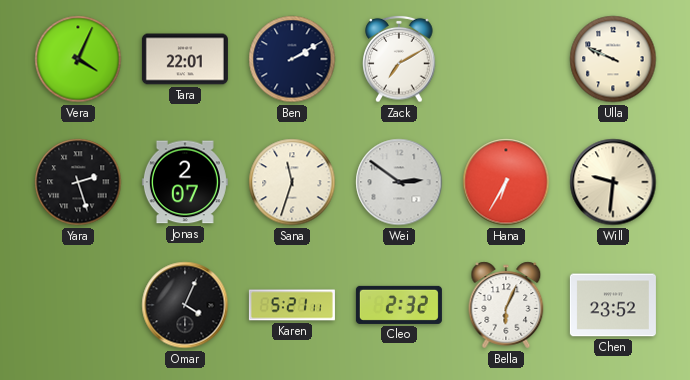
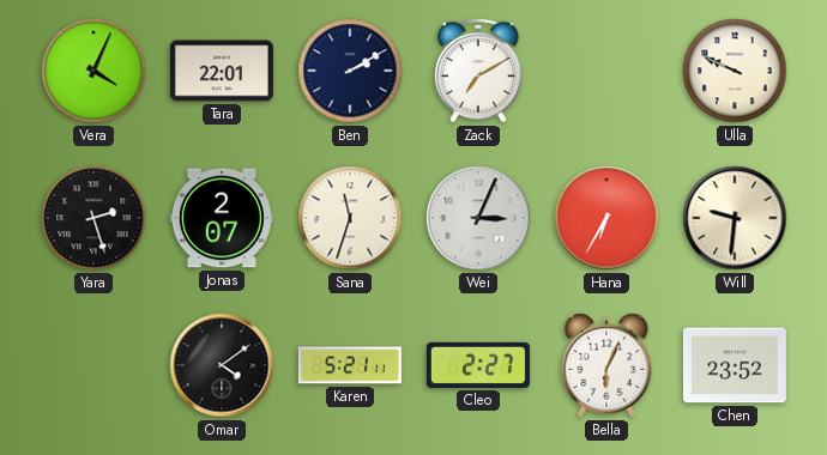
Wei: 2:51 -> 3:04
Omar: 4:04 -> 4:09
Cleo: 2:32 -> 2:27
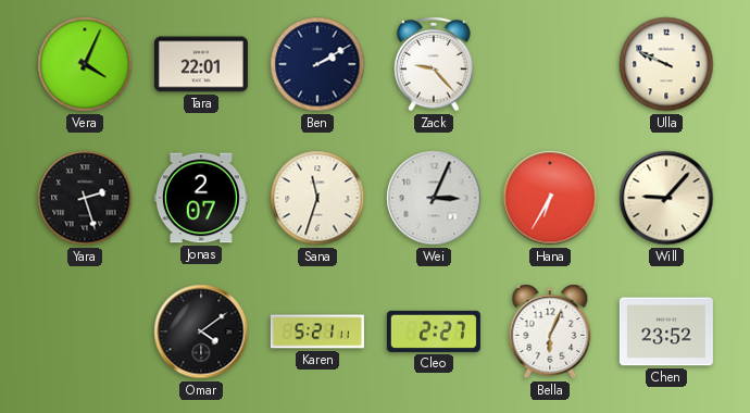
Zack: 7:10 -> 9:23
Will: 9:31 -> 9:07
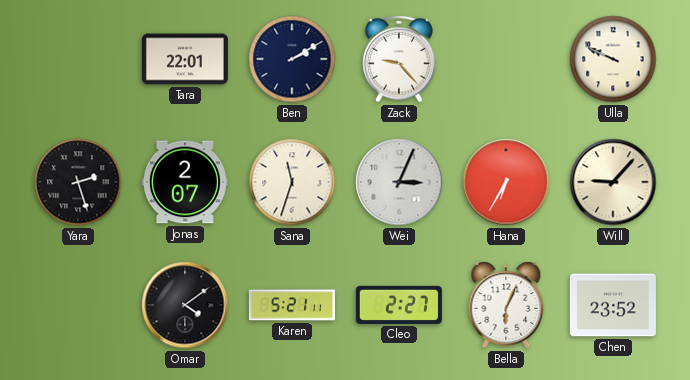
Vera: 4:04 -> none
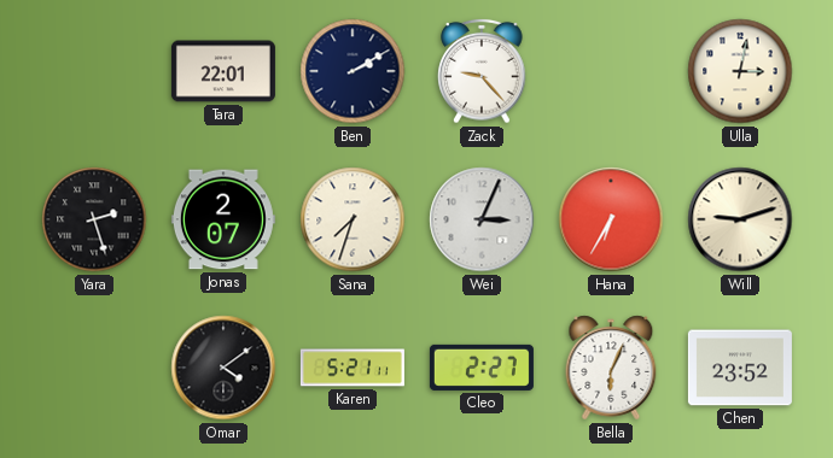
Ulla: 9:49 -> 3:02
Sana: 11:33 -> 7:33
Will: 9:07 -> 9:12
